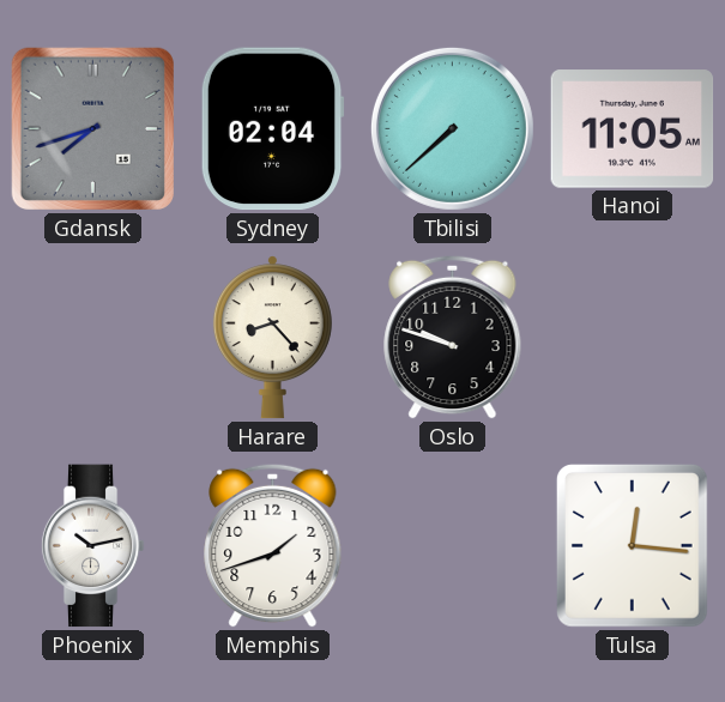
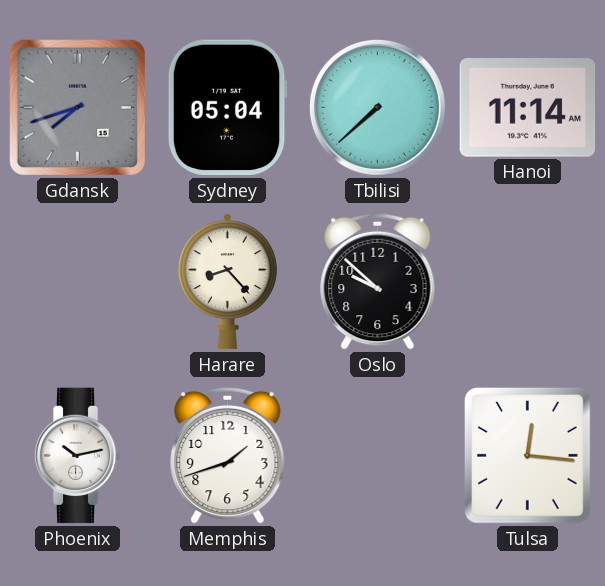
Sydney: 02:04 -> 05:04
Hanoi: 11:05 -> 11:14
Oslo: 9:48 -> 9:52
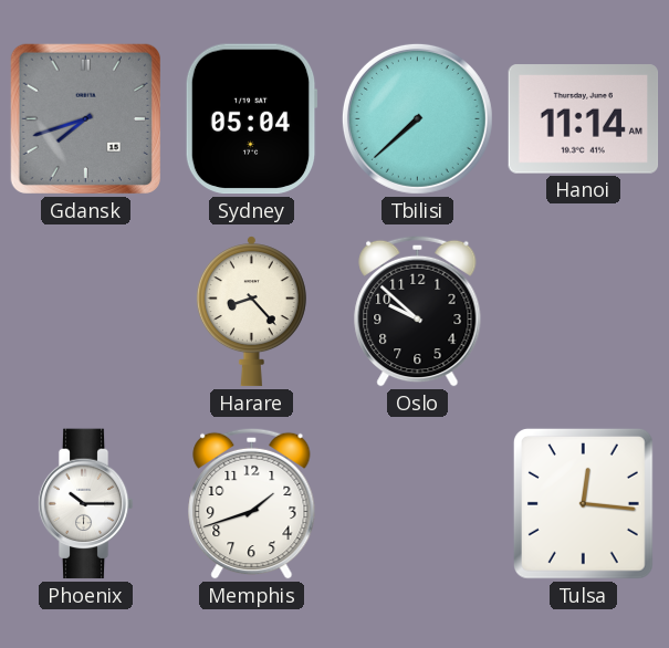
Phoenix: 10:13 -> 10:15
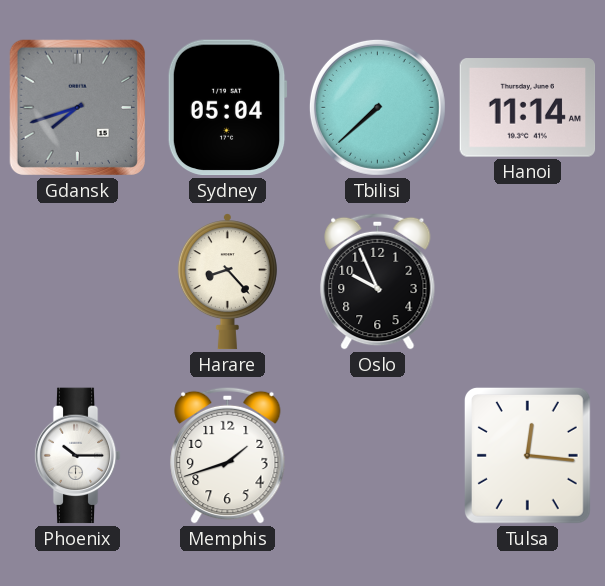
Oslo: 9:52 -> 9:56
